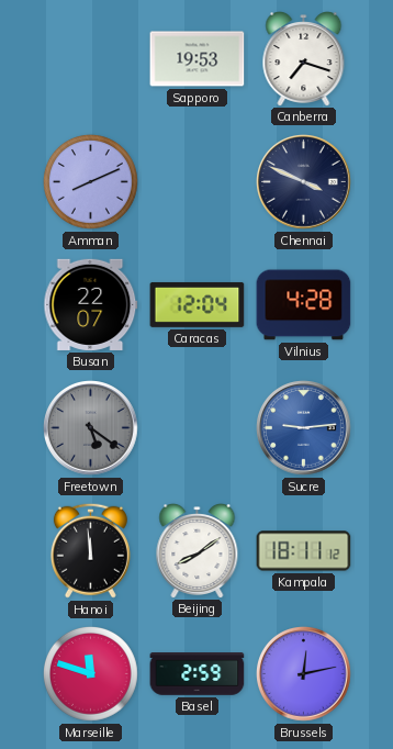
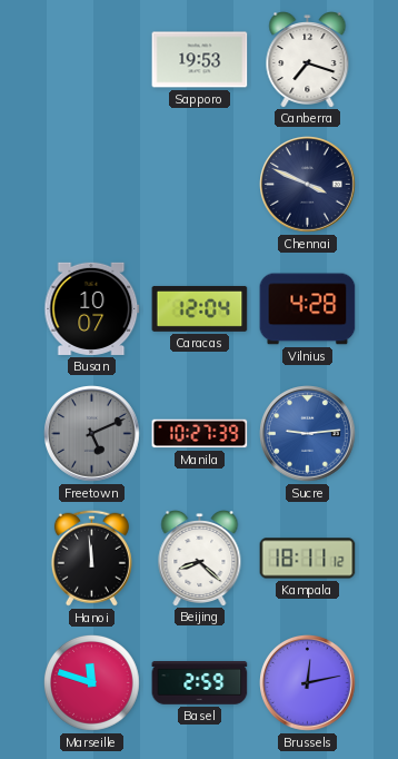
Amman: 8:11 -> none
Busan: 22:07 -> 10:07
Freetown: 5:21 -> 5:11
Manila: none -> 10:27
Beijing: 8:09 -> 8:22
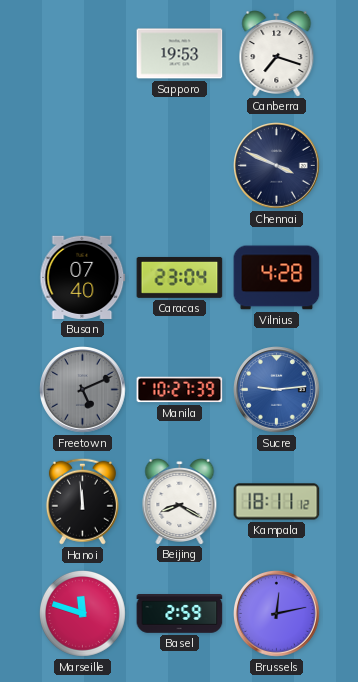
Busan: 10:07 -> 07:40
Caracas: 12:04 -> 23:04
Beijing: 8:22 -> 8:20
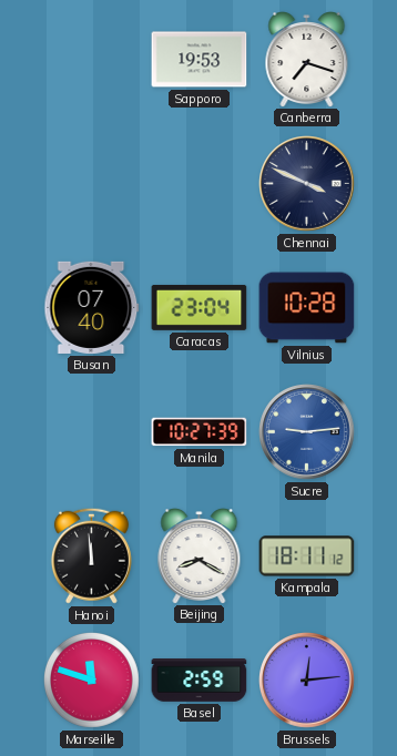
Vilnius: 4:28 -> 10:28
Freetown: 5:11 -> none
Brussels: 12:13 -> 12:14
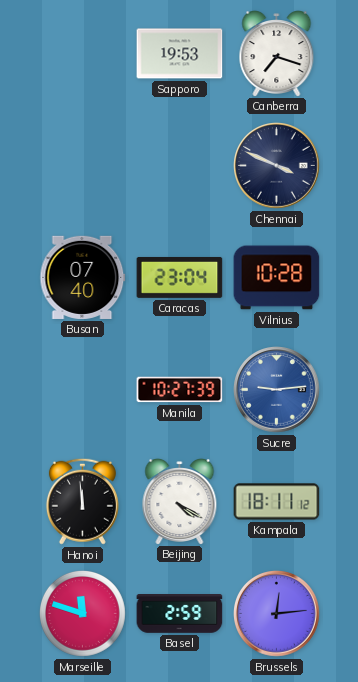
Beijing: 8:20 -> 4:20
